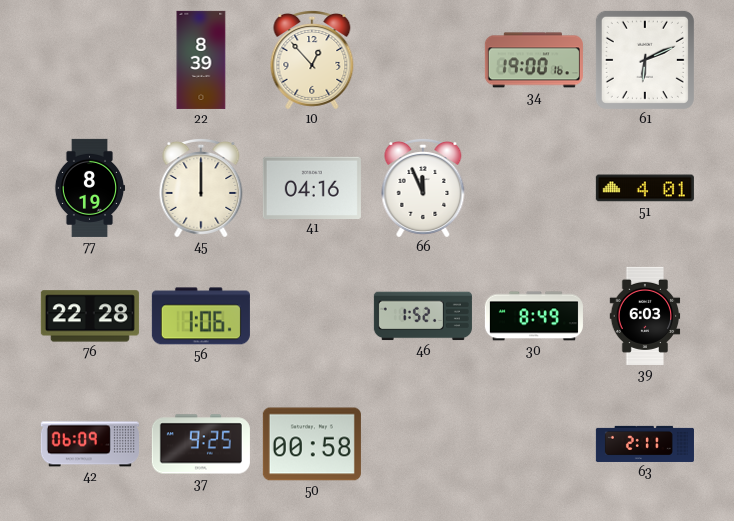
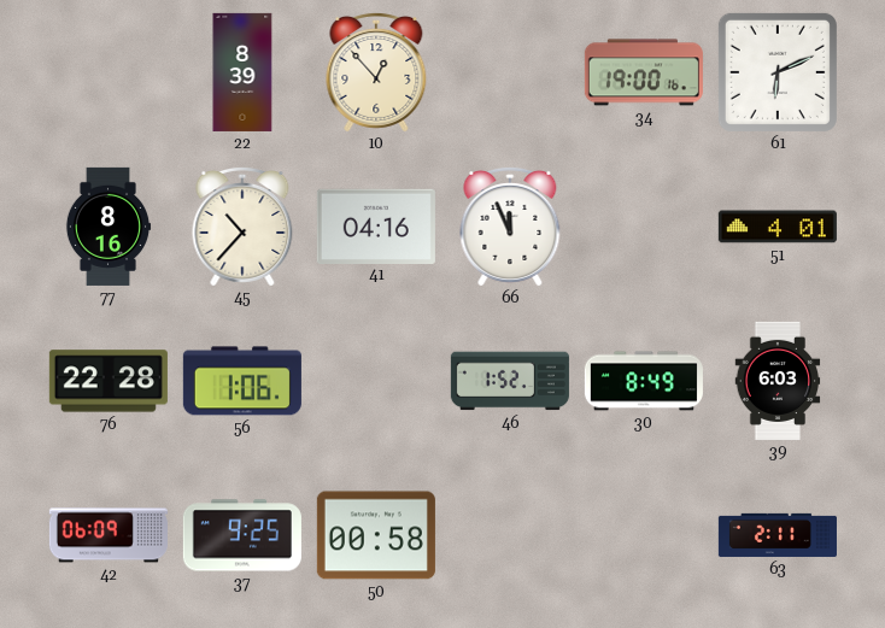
77: 8:19 -> 8:16
45: 12:00 -> 10:37
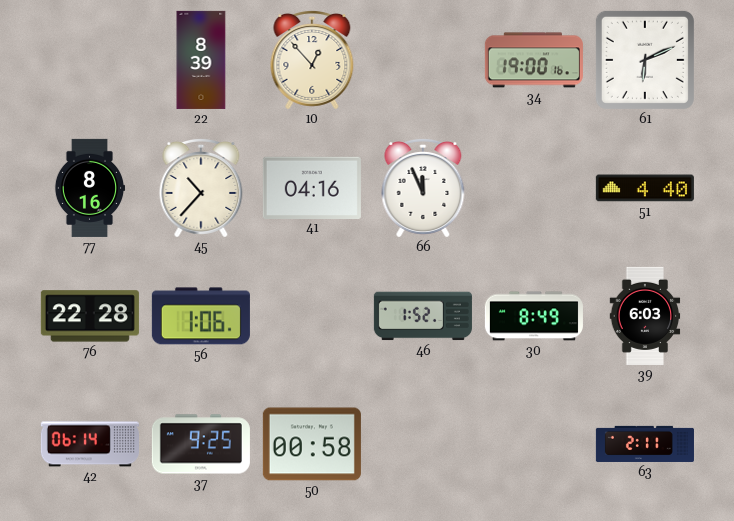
51: 4:01 -> 4:40
42: 06:09 -> 06:14
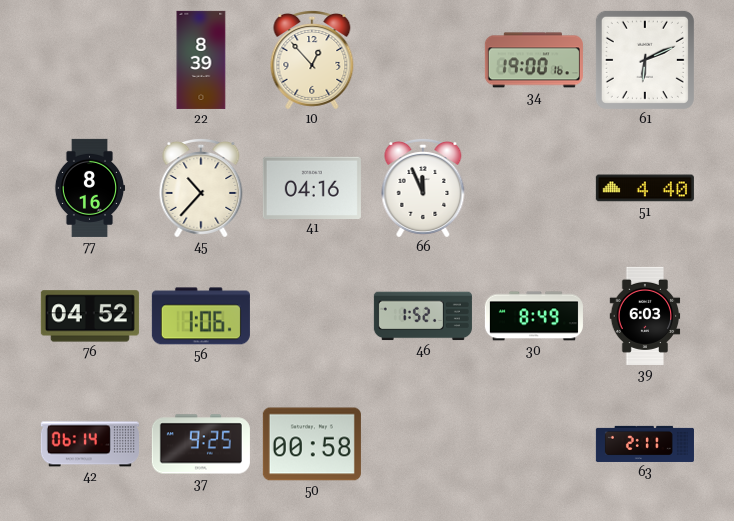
76: 22:28 -> 04:52
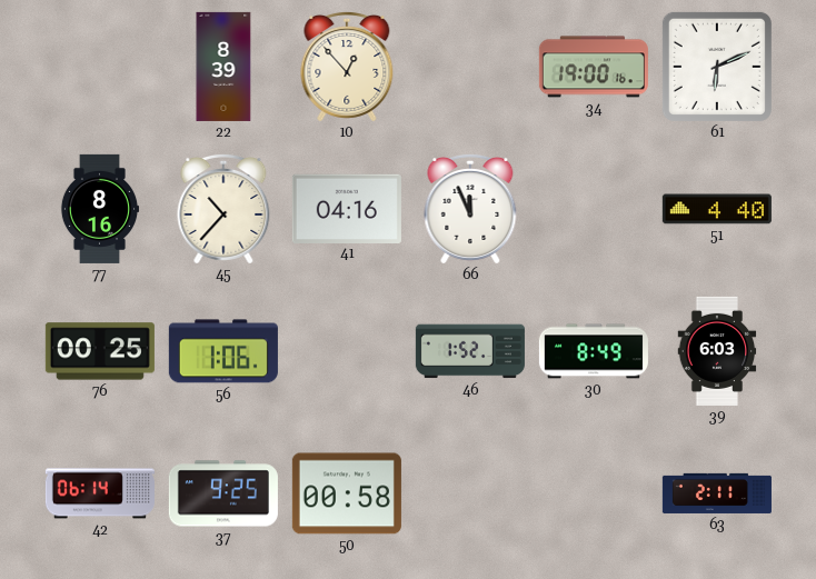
76: 04:52 -> 00:25
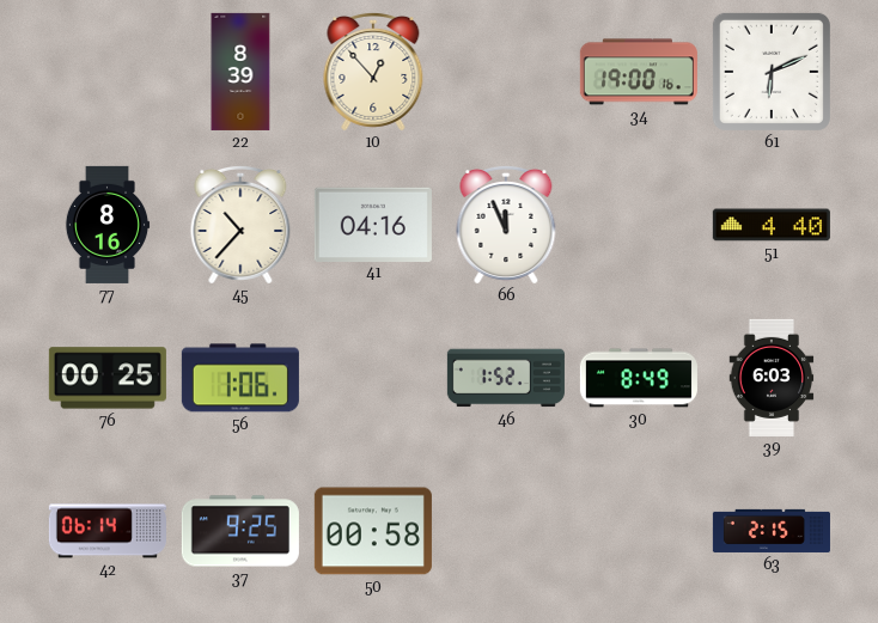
63: 2:11 -> 2:15
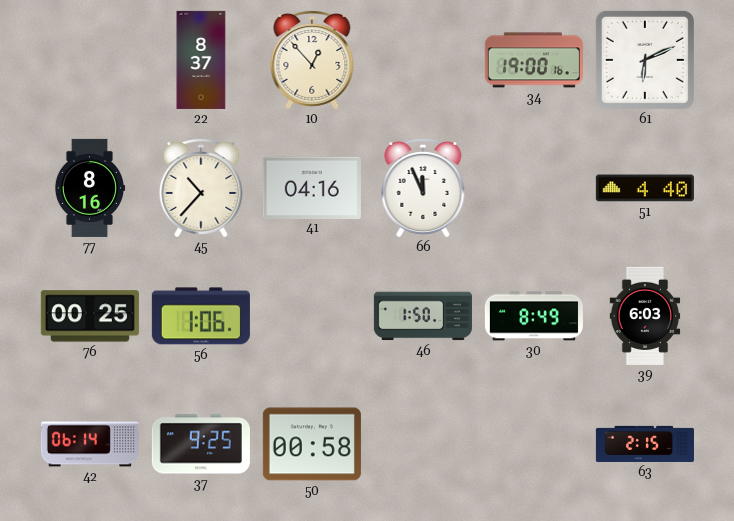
22: 8:39 -> 8:37
46: 1:52 -> 1:50
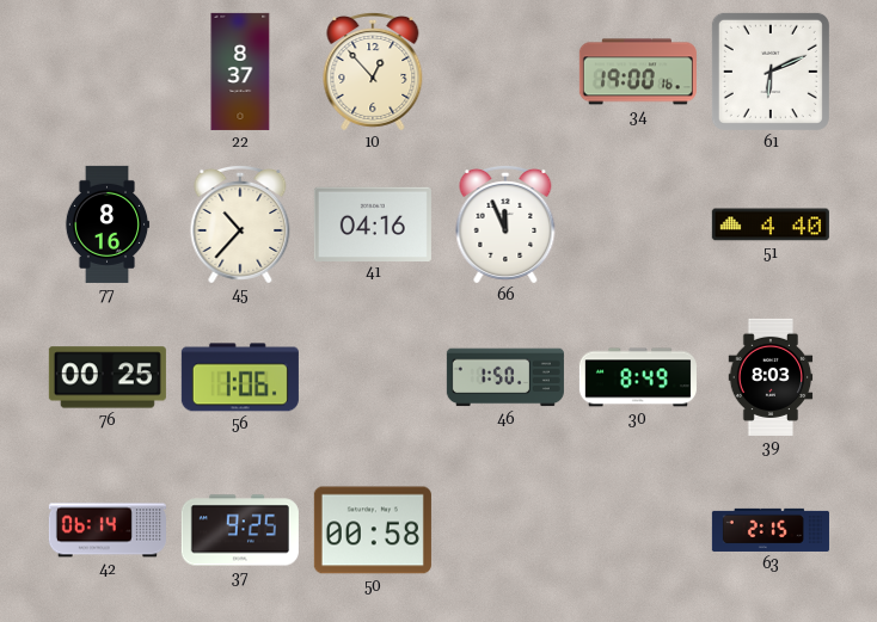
39: 6:03 -> 8:03
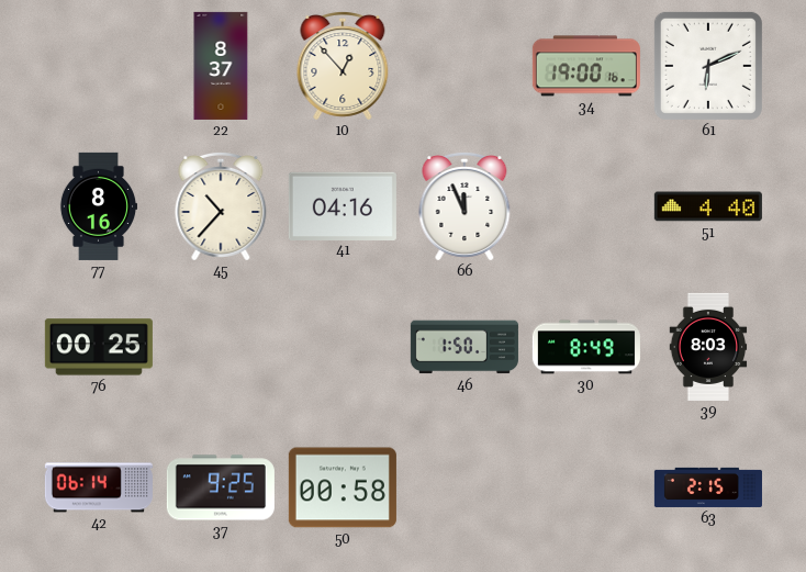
56: 1:06 -> none
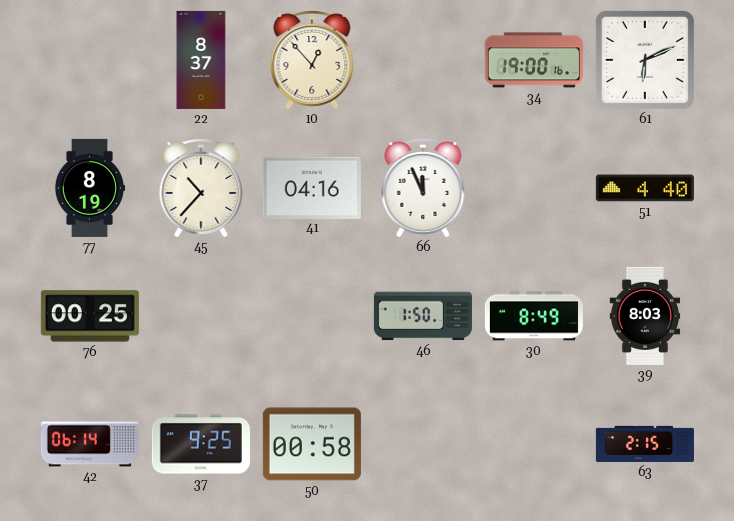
77: 8:16 -> 8:19
